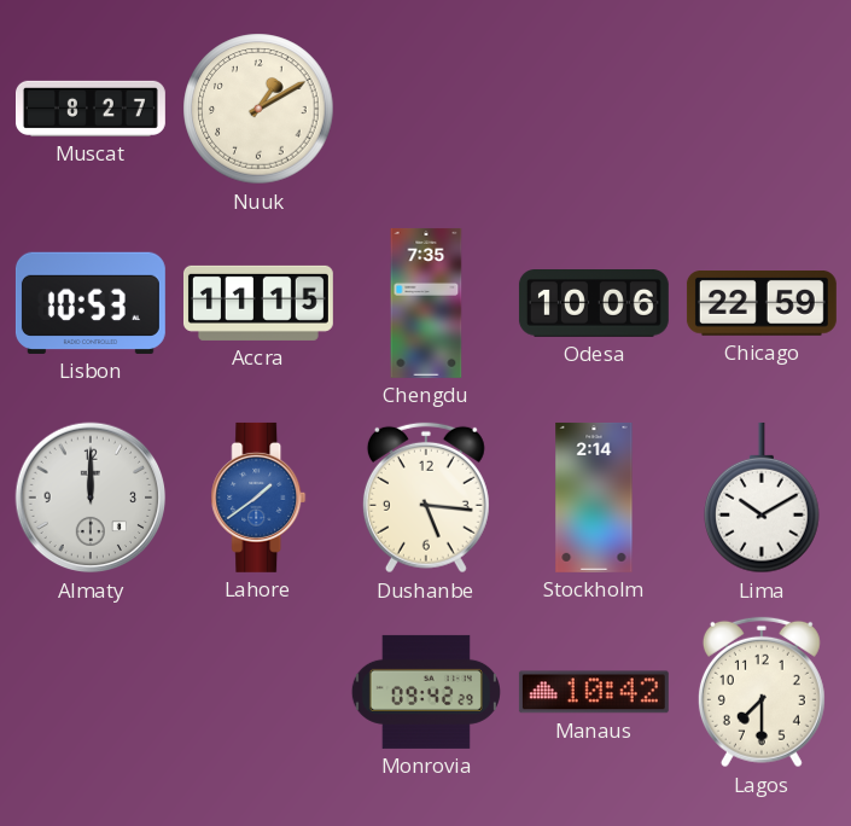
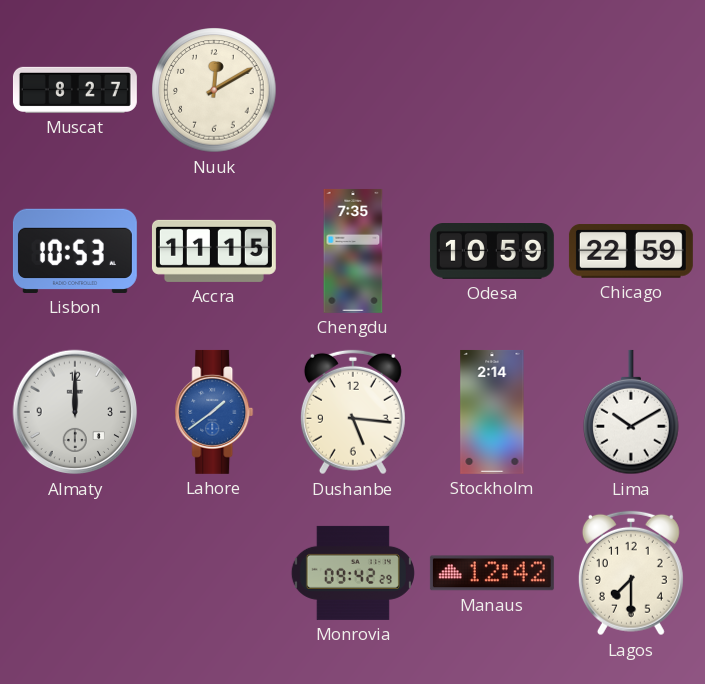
Nuuk: 1:10 -> 12:10
Odesa: 10:06 -> 10:59
Manaus: 10:42 -> 12:42
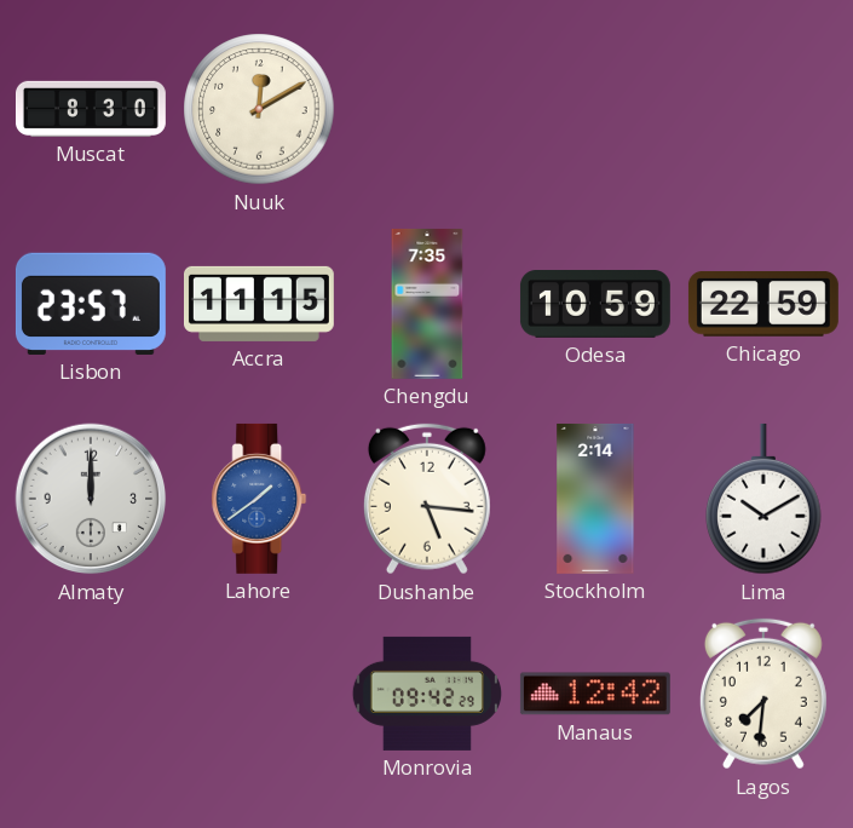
Muscat: 8:27 -> 8:30
Lisbon: 10:53 -> 23:57
Lagos: 7:30 -> 7:31
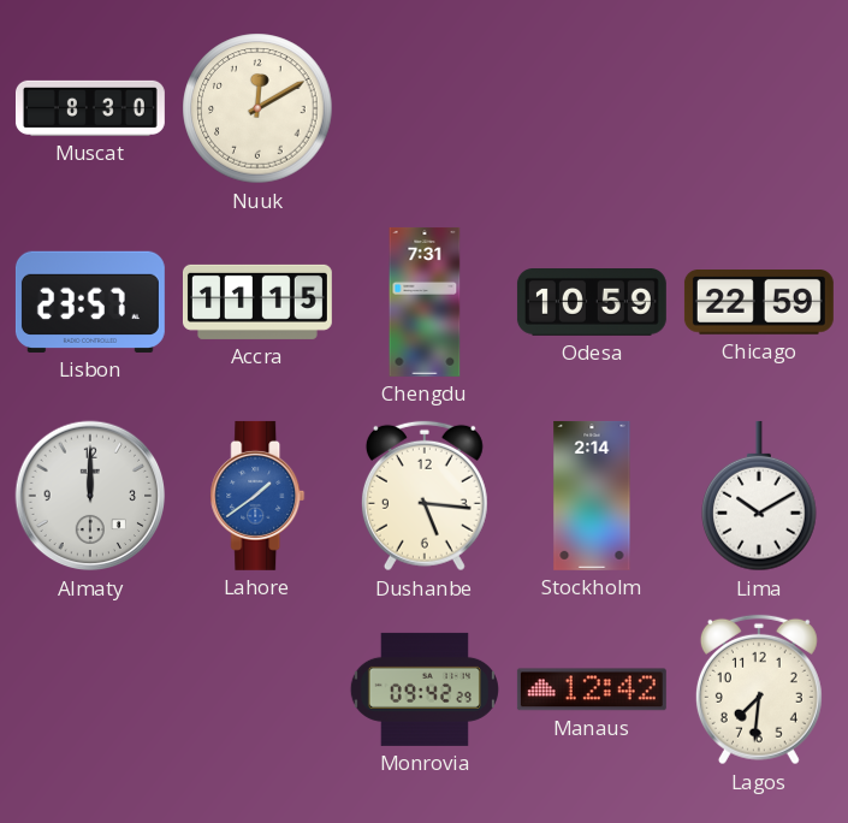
Chengdu: 7:35 -> 7:31
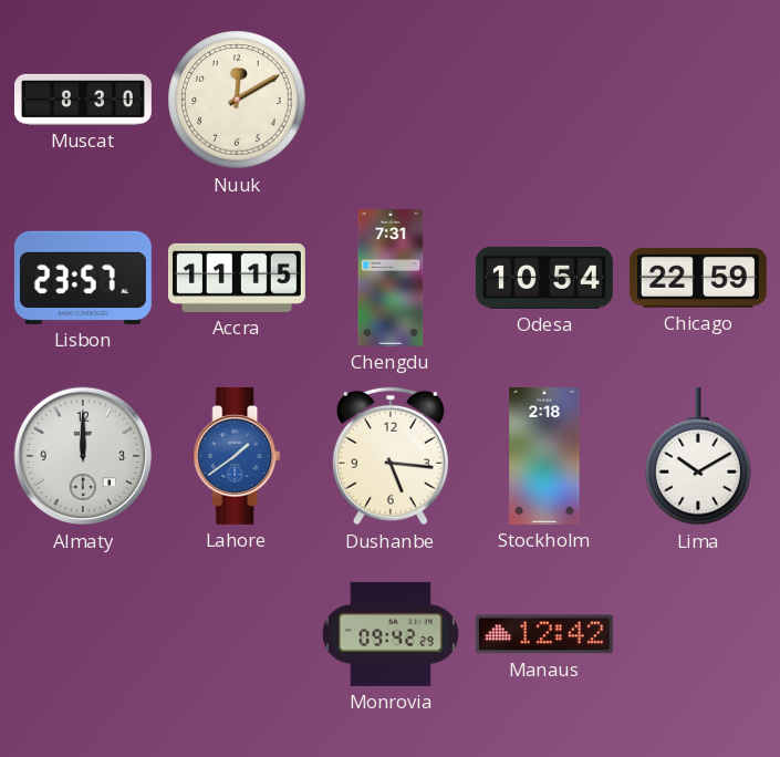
Odesa: 10:59 -> 10:54
Stockholm: 2:14 -> 2:18
Lagos: 7:31 -> none
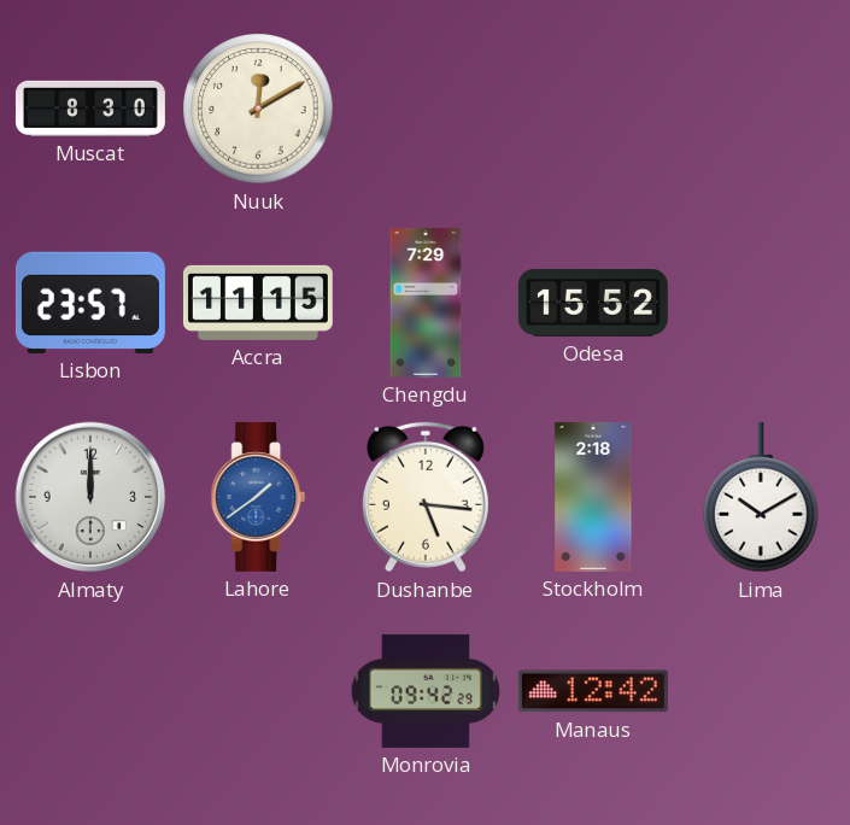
Chengdu: 7:31 -> 7:29
Odesa: 10:54 -> 15:52
Chicago: 22:59 -> none
